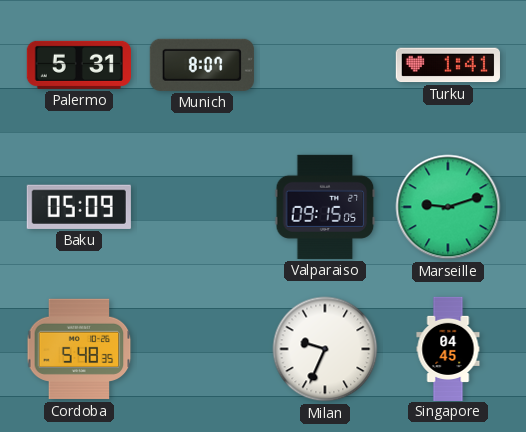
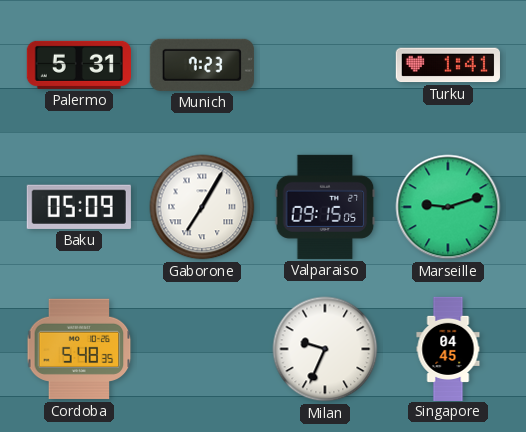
Munich: 8:07 -> 7:23
Gaborone: none -> 7:05
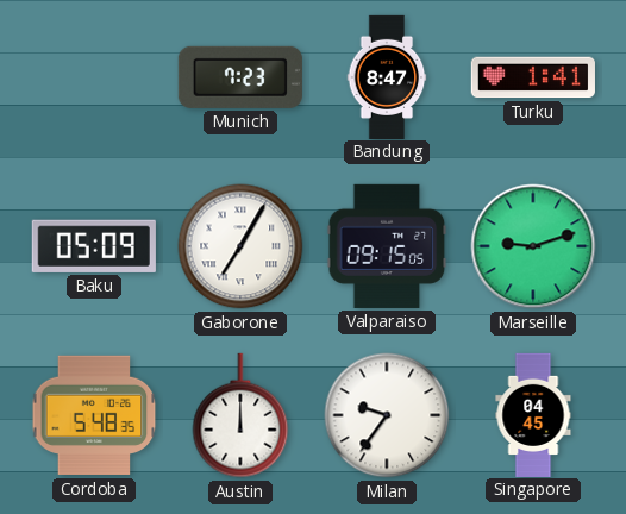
Palermo: 5:31 -> none
Bandung: none -> 8:47
Austin: none -> 12:00
Milan: 9:34 -> 9:36
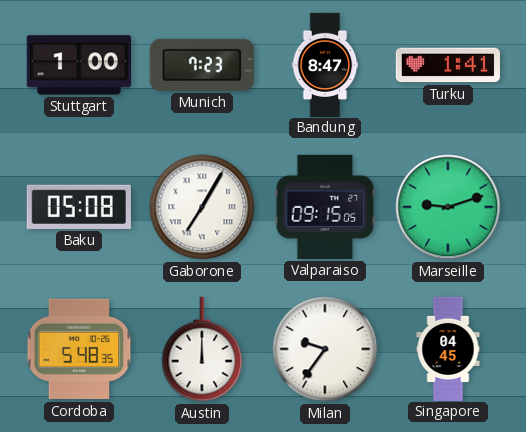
Stuttgart: none -> 1:00
Baku: 05:09 -> 05:08
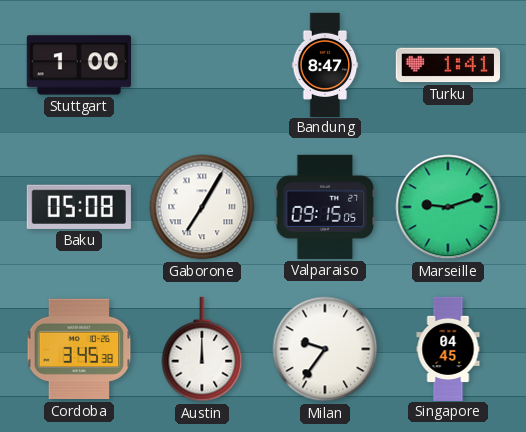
Munich: 7:23 -> none
Cordoba: 5:48 -> 3:45
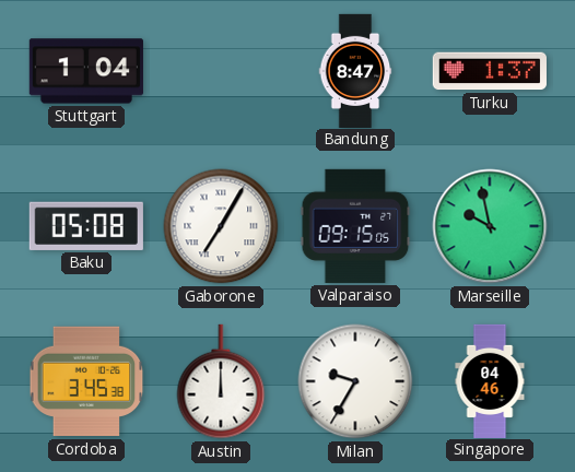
Stuttgart: 1:00 -> 1:04
Turku: 1:41 -> 1:37
Marseille: 9:12 -> 9:58
Milan: 9:36 -> 9:35
Singapore: 04:45 -> 04:46
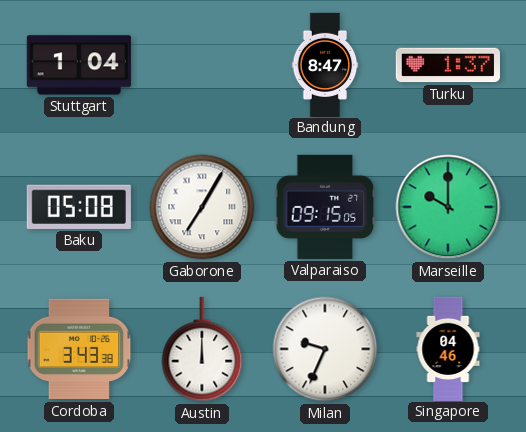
Marseille: 9:58 -> 10:00
Cordoba: 3:45 -> 3:43
Milan: 9:35 -> 9:34
